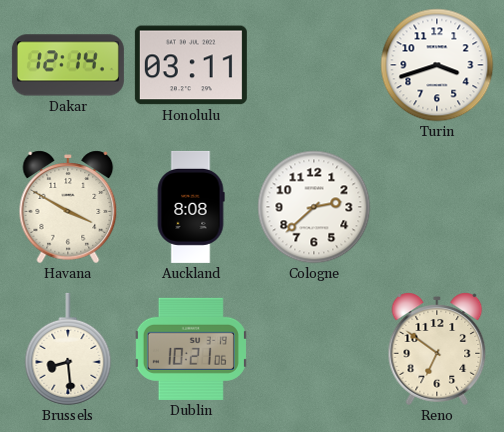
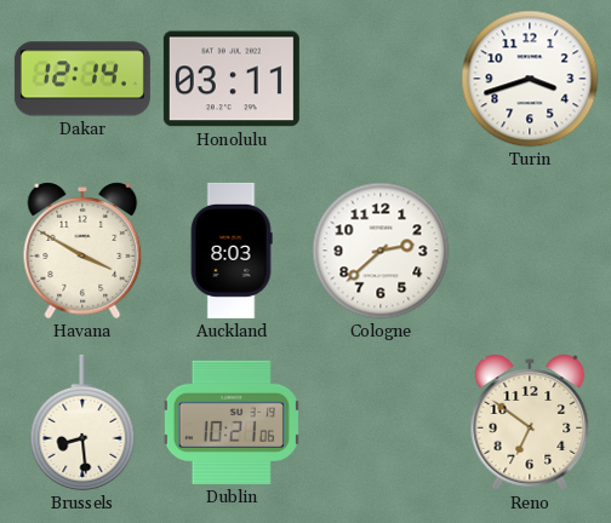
Auckland: 8:08 -> 8:03
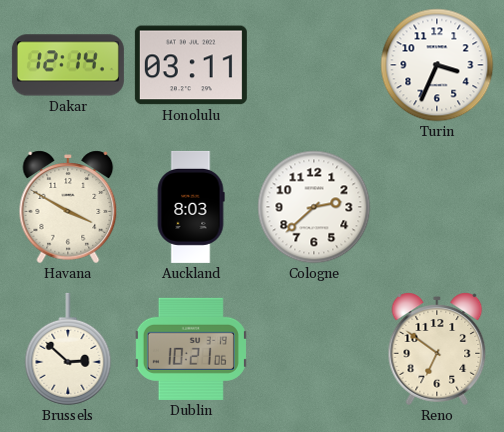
Turin: 3:42 -> 3:34
Brussels: 8:29 -> 2:52
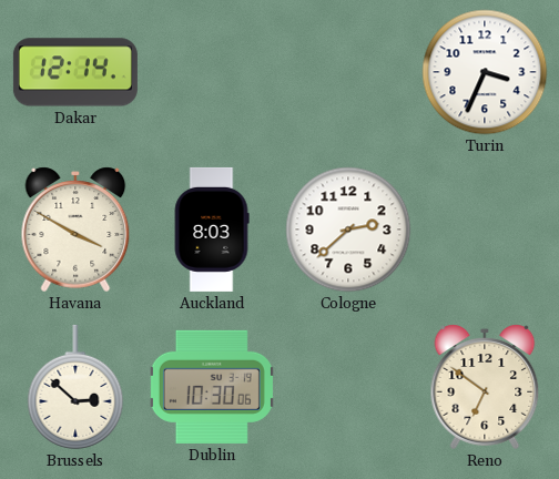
Honolulu: 03:11 -> none
Dublin: 10:21 -> 10:30
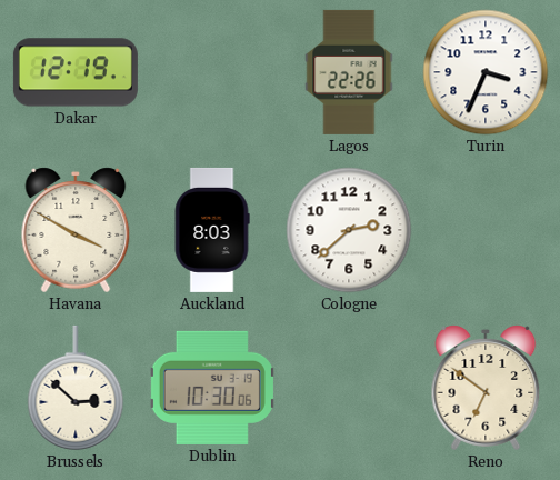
Dakar: 12:14 -> 12:19
Lagos: none -> 22:26
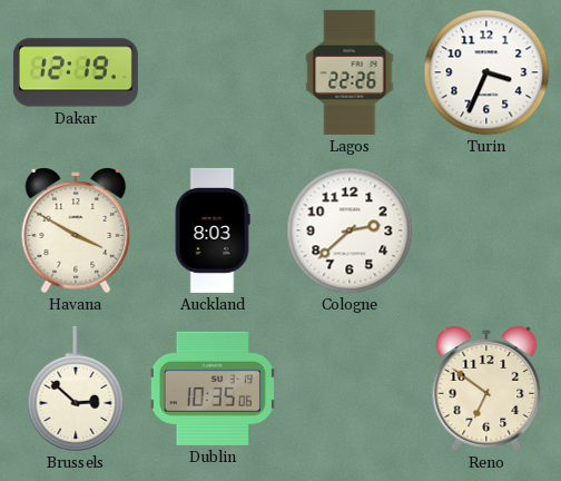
Dublin: 10:30 -> 10:35
